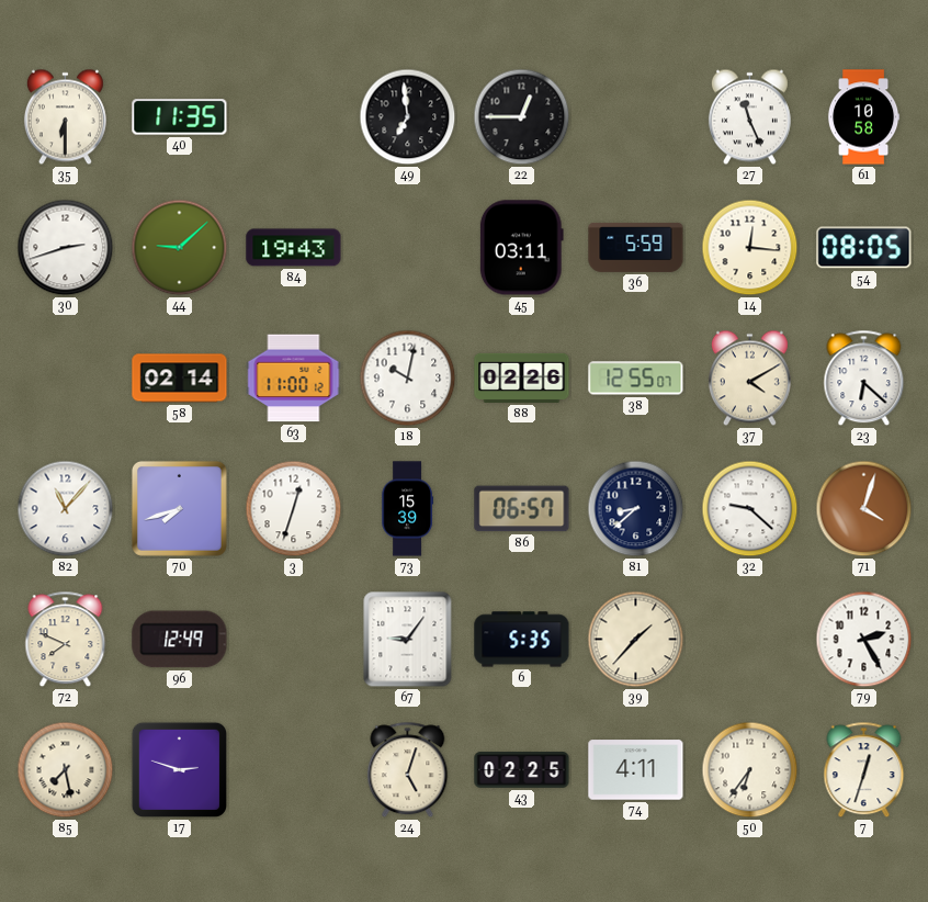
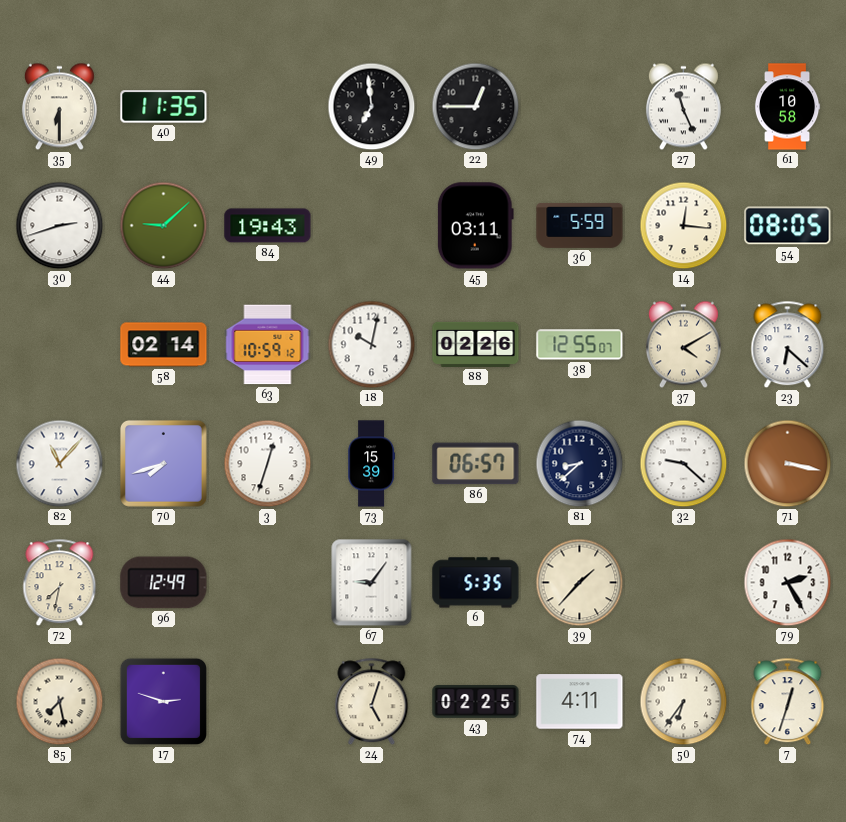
63: 11:00 -> 10:59
71: 4:03 -> 3:17
72: 7:49 -> 7:32
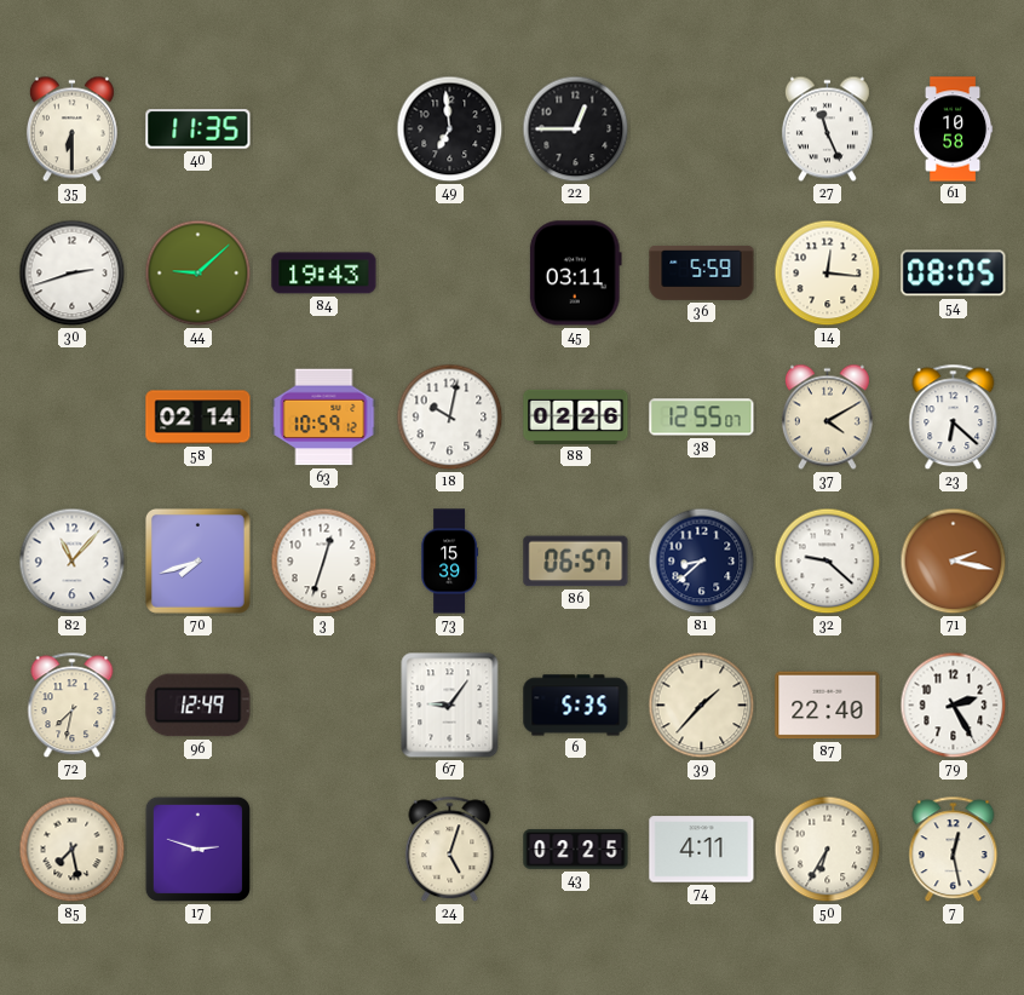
71: 3:17 -> 2:17
87: none -> 22:40
50: 6:36 -> 6:35
7: 12:33 -> 12:28
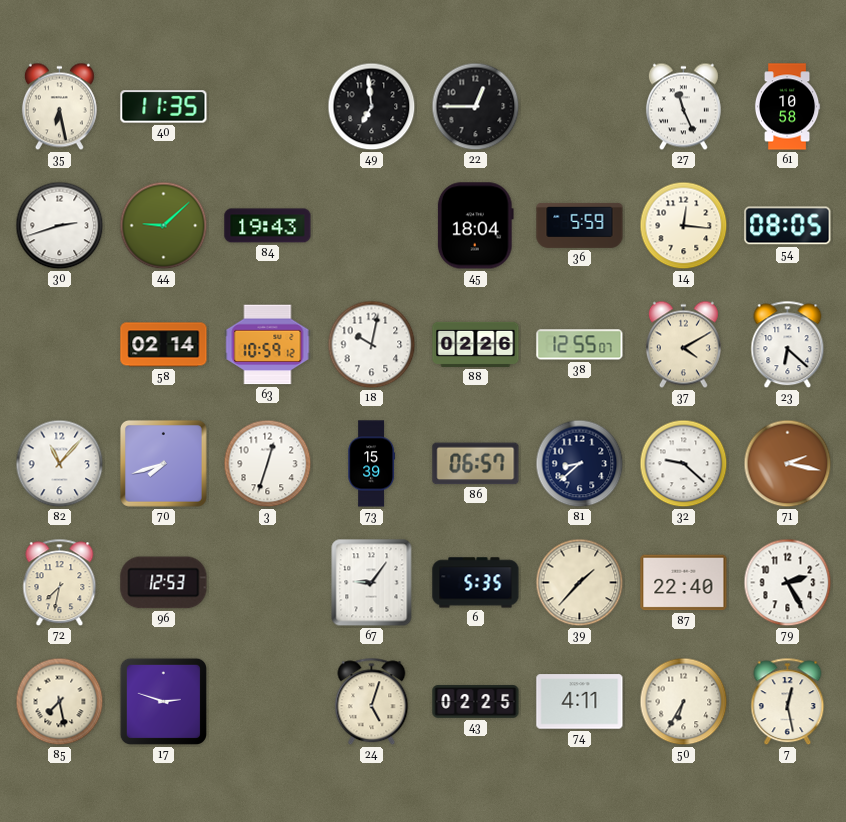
35: 6:30 -> 6:28
45: 03:11 -> 18:04
96: 12:49 -> 12:53
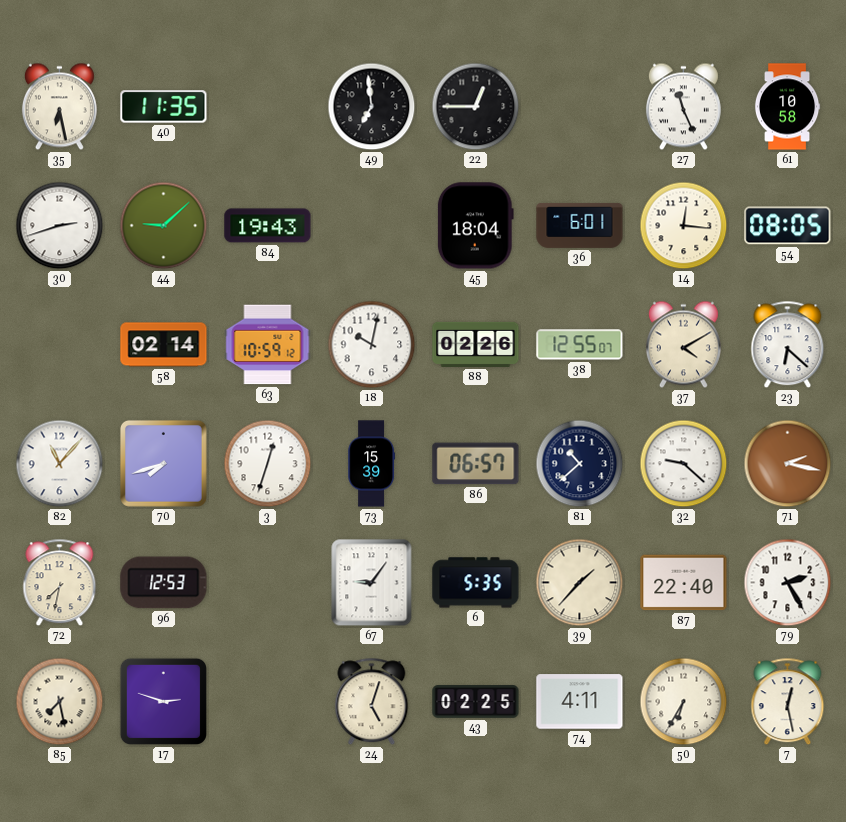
36: 5:59 -> 6:01
81: 8:38 -> 10:38
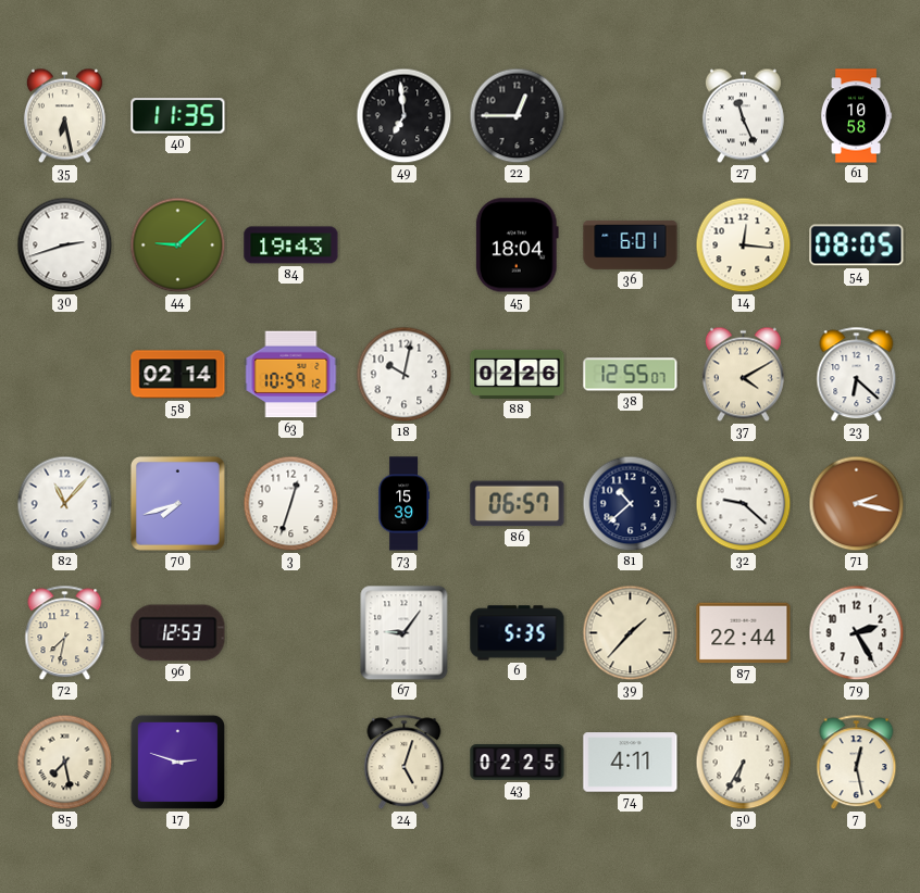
87: 22:40 -> 22:44
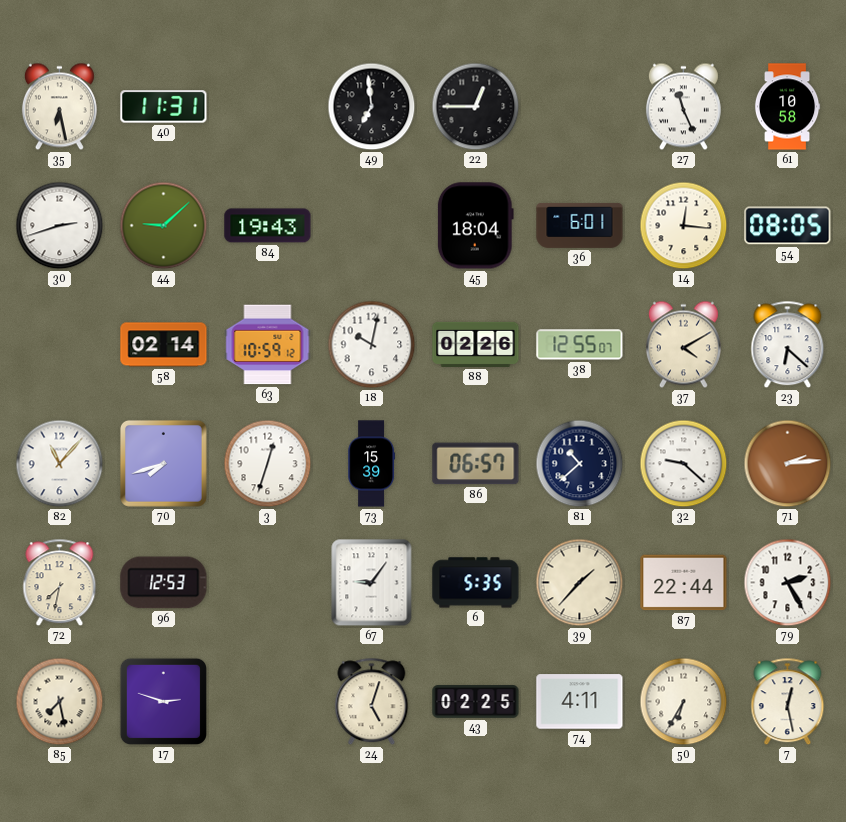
40: 11:35 -> 11:31
71: 2:17 -> 2:14
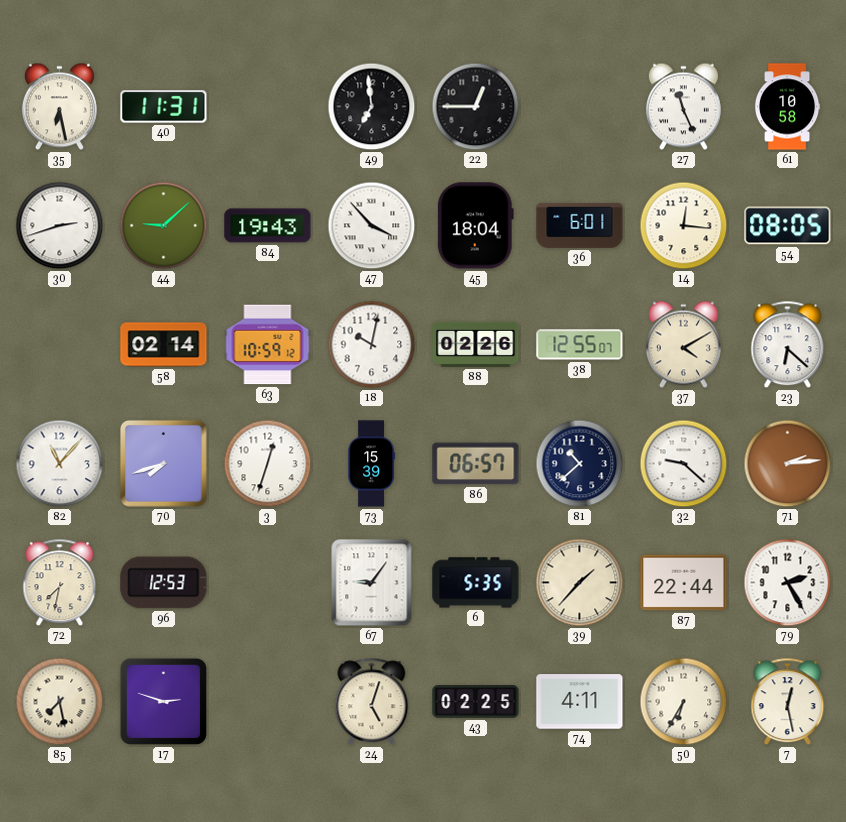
47: none -> 3:53
